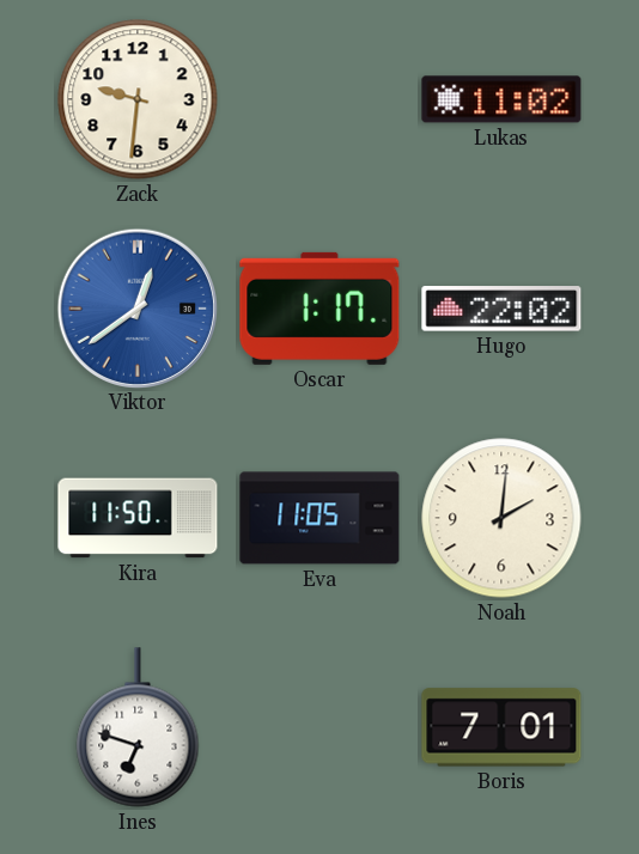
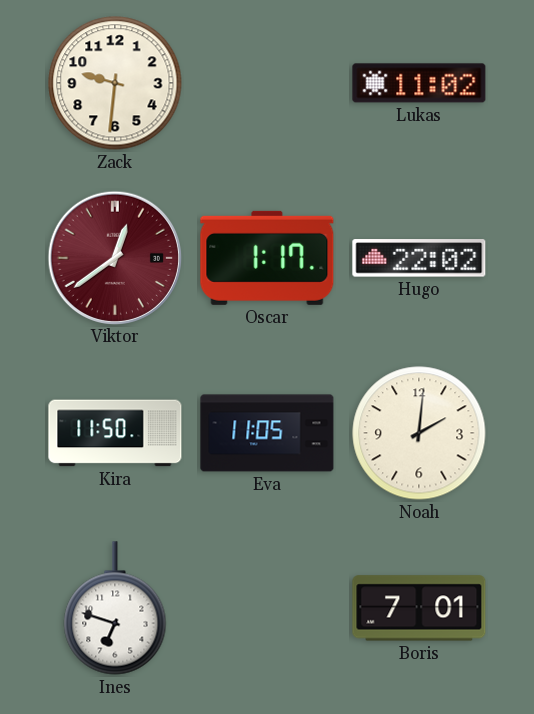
Viktor dial: blue -> burgundy
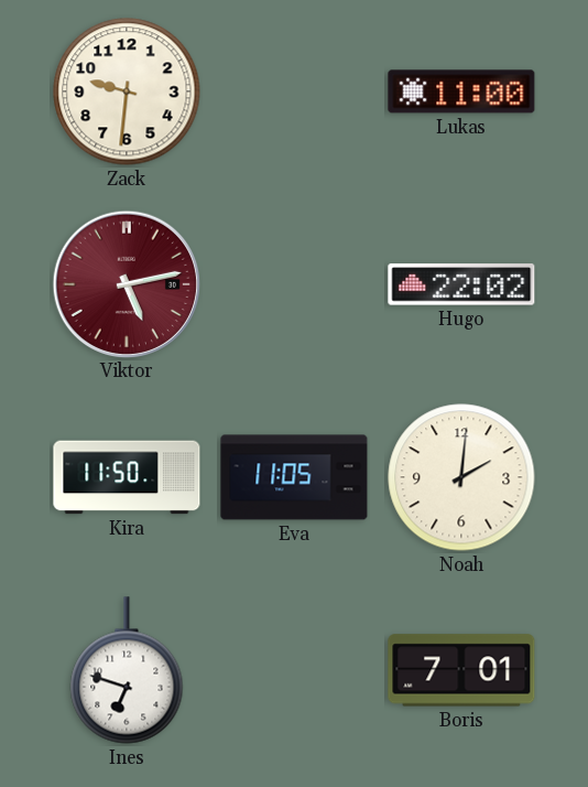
Lukas: 11:02 -> 11:00
Viktor: 12:39 -> 5:13
Oscar: 1:17 -> none
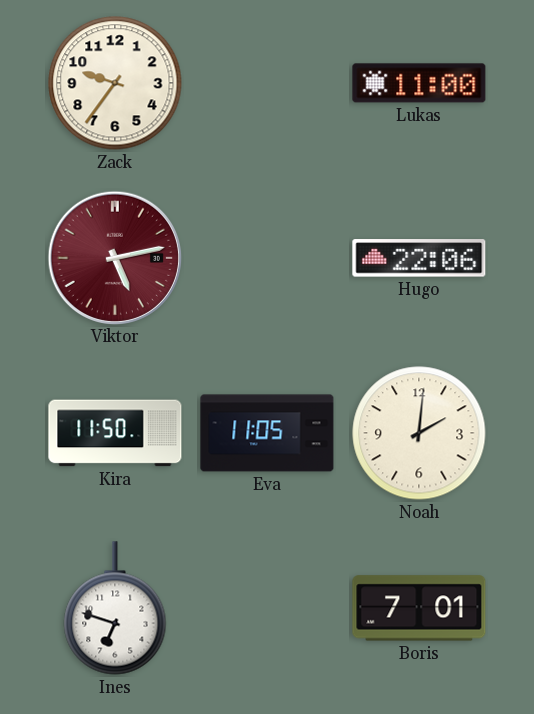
Zack: 9:31 -> 9:36
Hugo: 22:02 -> 22:06
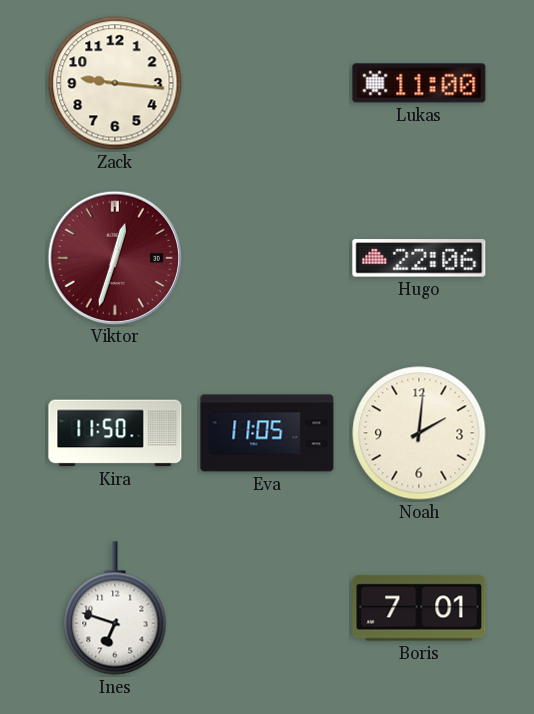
Zack: 9:36 -> 9:16
Viktor: 5:13 -> 12:33
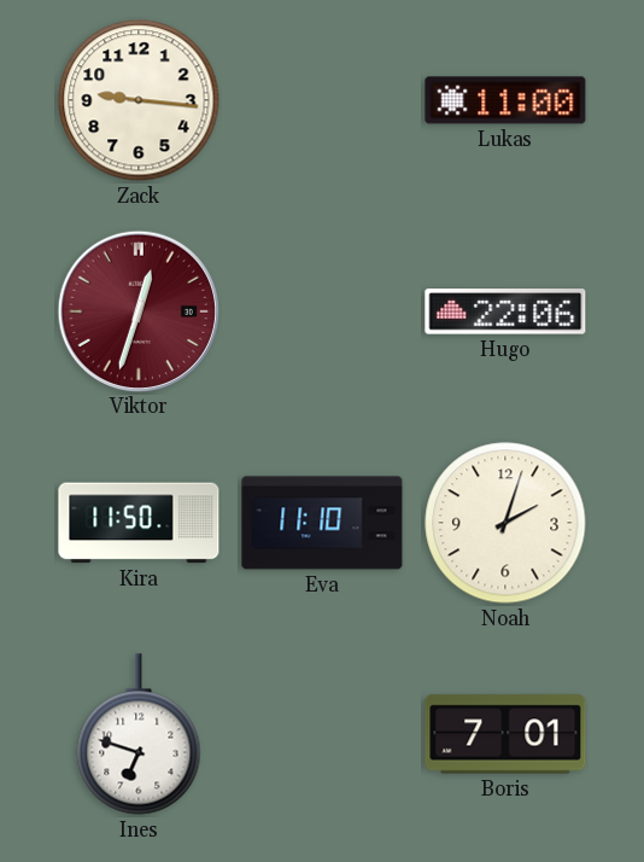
Eva: 11:05 -> 11:10
Noah: 2:01 -> 2:03
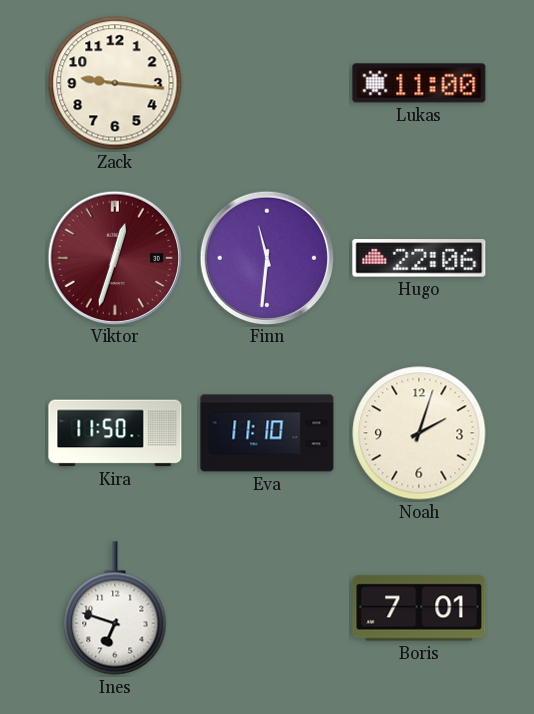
Finn: none -> 11:31
